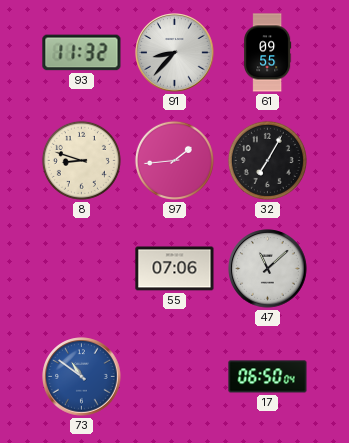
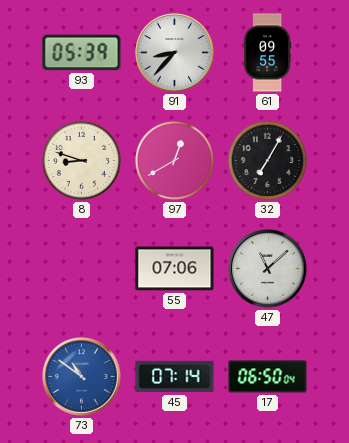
93: 11:32 -> 05:39
97: 1:44 -> 12:40
45: none -> 07:14
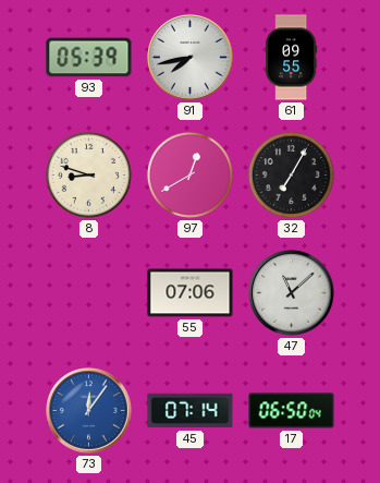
91: 8:37 -> 7:43
73: 10:51 -> 12:06
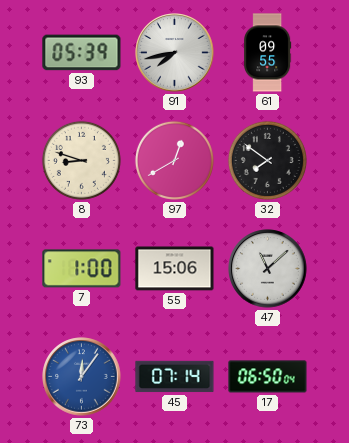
32: 7:05 -> 7:51
7: none -> 1:00
55: 07:06 -> 15:06
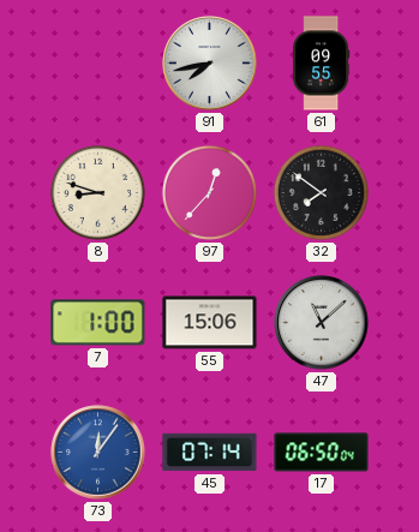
93: 05:39 -> none
97: 12:40 -> 12:37
